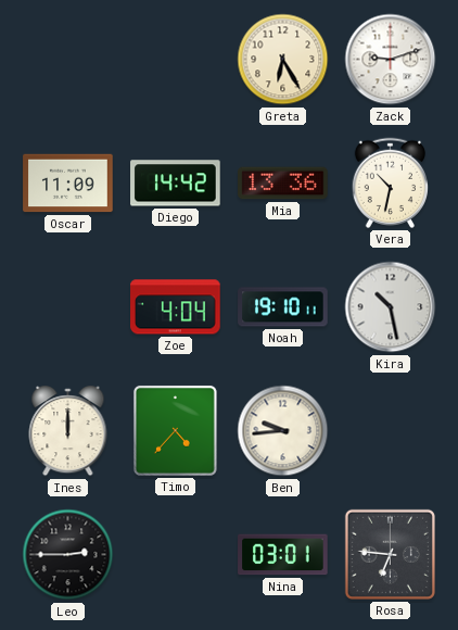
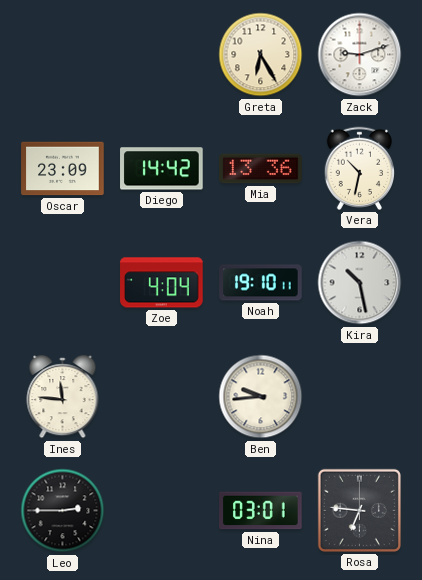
Oscar: 11:09 -> 23:09
Ines: 12:00 -> 11:46
Timo: 4:37 -> none
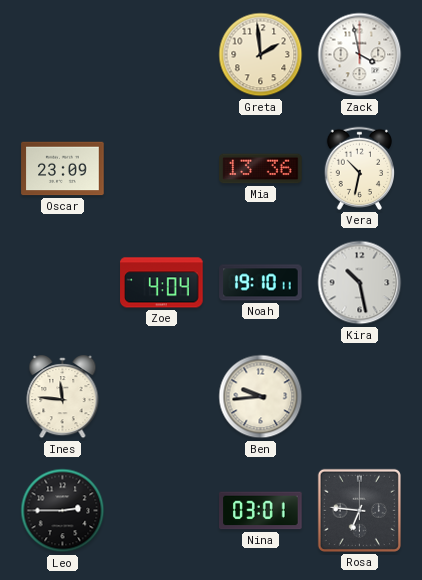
Greta: 6:25 -> 1:59
Zack: 9:12 -> 3:58
Diego: 14:42 -> none
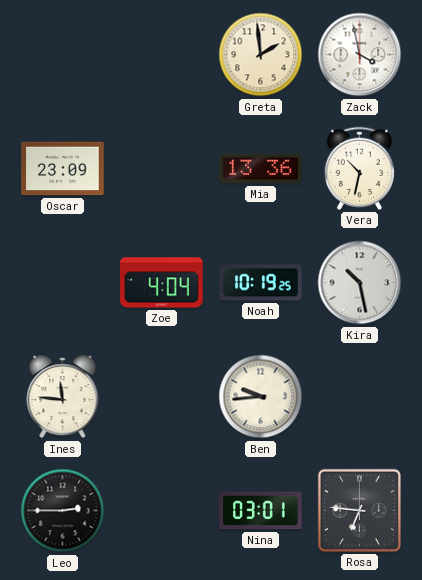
Noah: 19:10 -> 10:19
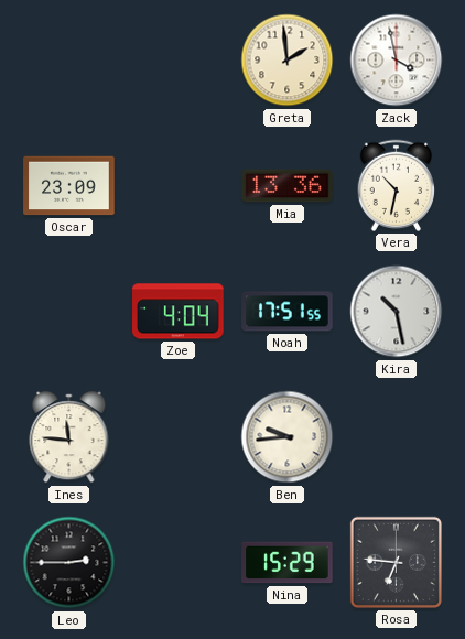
Noah: 10:19 -> 17:51
Nina: 03:01 -> 15:29
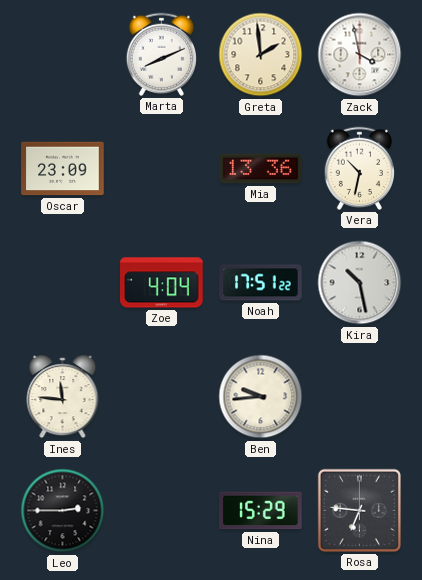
Marta: none -> 8:11
Noah: 17:51:55 -> 17:51:22
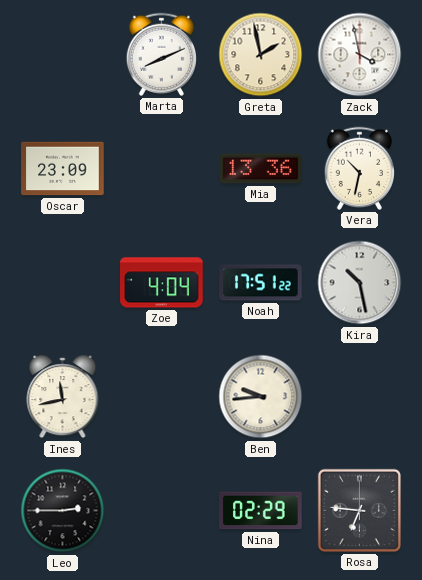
Greta: 1:59 -> 1:58
Ines: 11:46 -> 11:43
Nina: 15:29 -> 02:29
